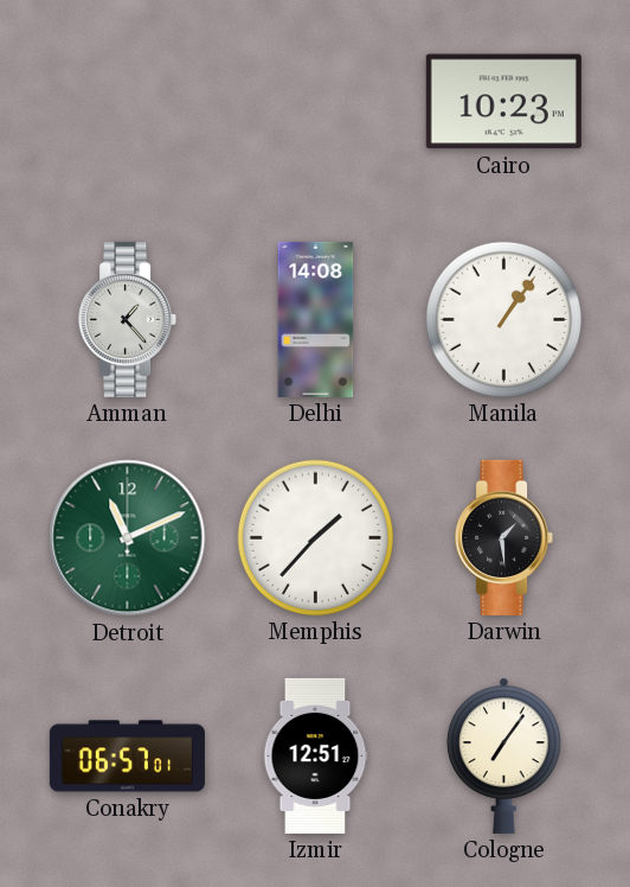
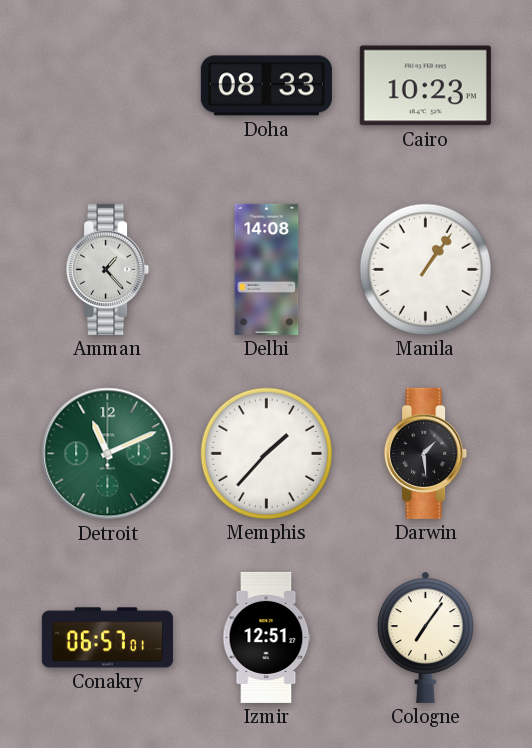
Doha: none -> 08:33
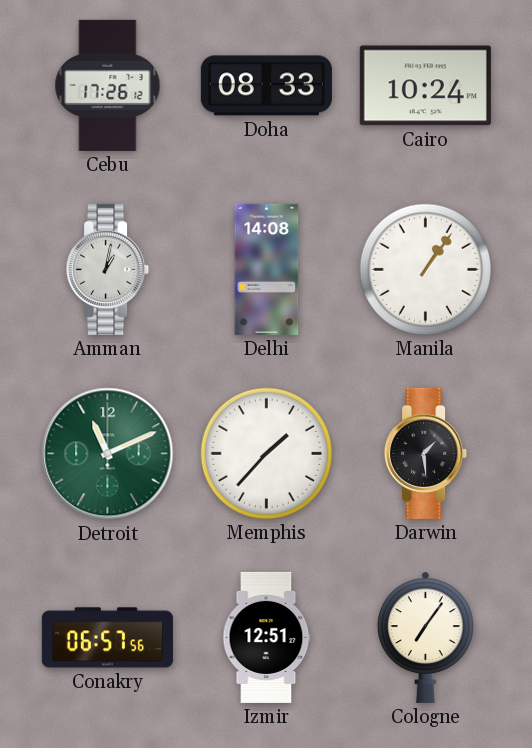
Cebu: none -> 17:26
Cairo: 10:23 -> 10:24
Amman: 1:23 -> 1:02
Conakry: 06:57:01 -> 06:57:56
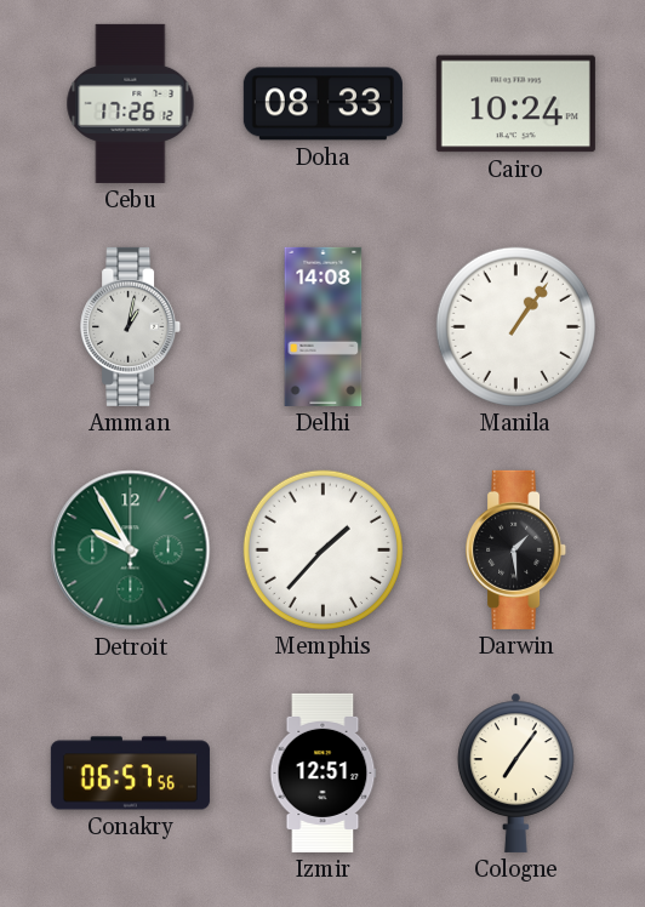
Detroit: 11:11 -> 9:55
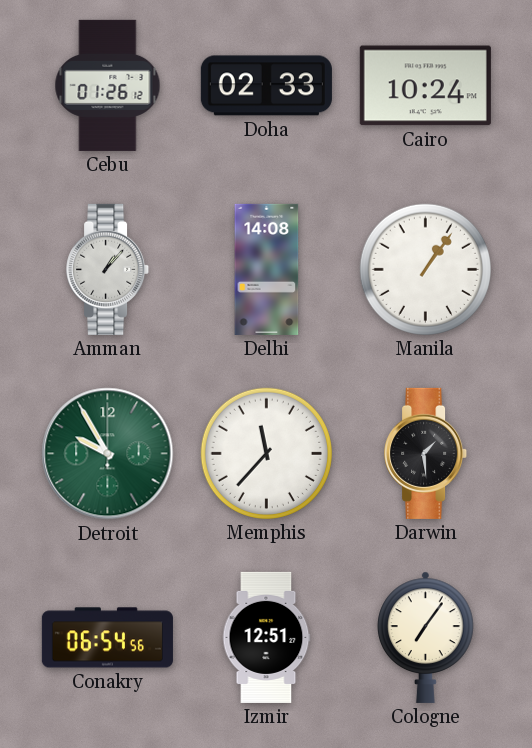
Cebu: 17:26 -> 01:26
Doha: 08:33 -> 02:33
Amman: 1:02 -> 1:07
Memphis: 1:37 -> 11:37
Conakry: 06:57 -> 06:54
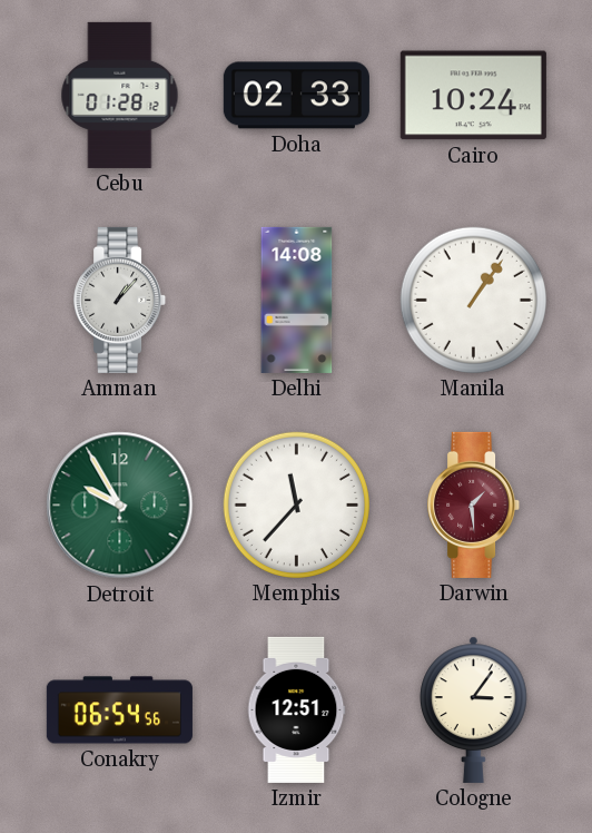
Cebu: 01:26 -> 01:28
Darwin dial: black -> burgundy
Cologne: 7:06 -> 3:06
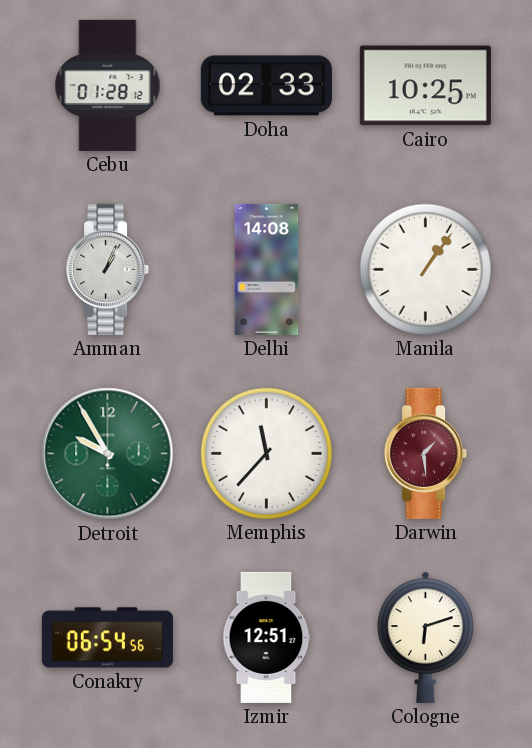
Cairo: 10:24 -> 10:25
Amman: 1:07 -> 1:04
Cologne: 3:06 -> 6:12
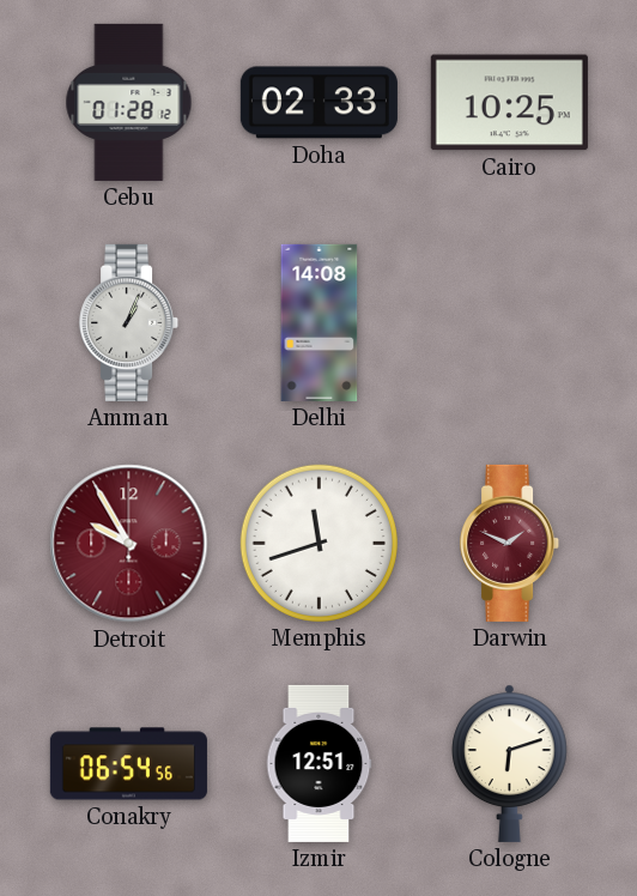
Manila: 1:06 -> none
Detroit dial: green -> burgundy
Memphis: 11:37 -> 11:42
Darwin: 1:29 -> 1:49
